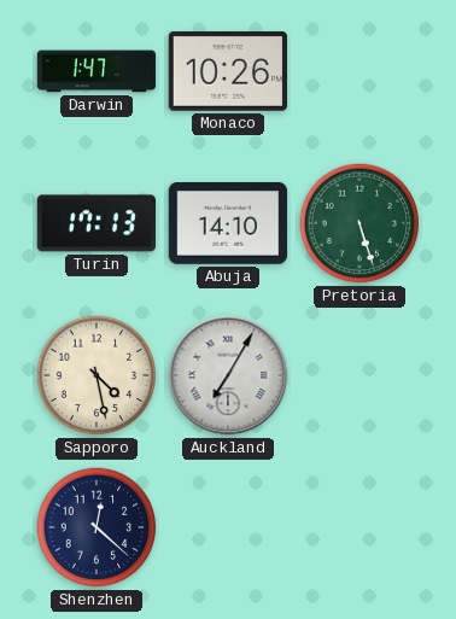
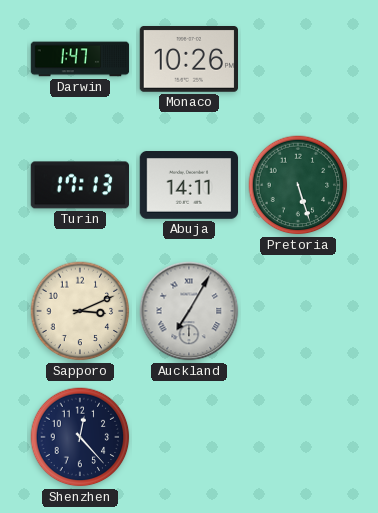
Abuja: 14:10 -> 14:11
Sapporo: 4:28 -> 3:11
Shenzhen: 12:22 -> 12:23
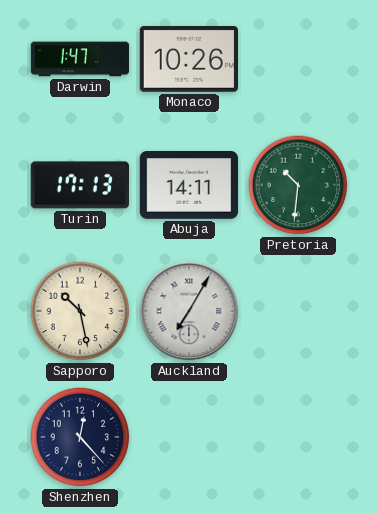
Pretoria: 5:27 -> 10:31
Sapporo: 3:11 -> 10:28
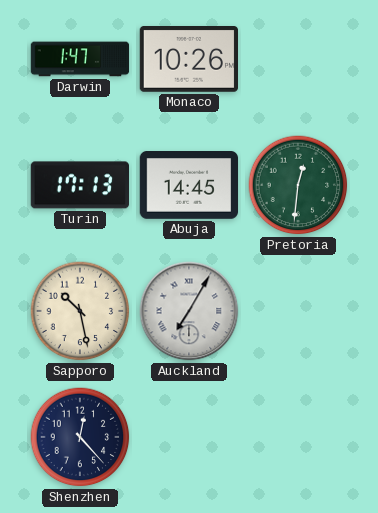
Abuja: 14:11 -> 14:45
Pretoria: 10:31 -> 12:31
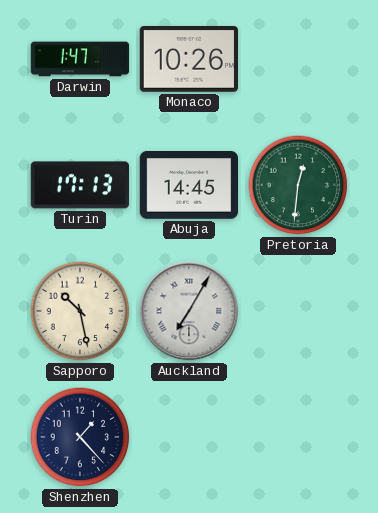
Shenzhen: 12:23 -> 1:23
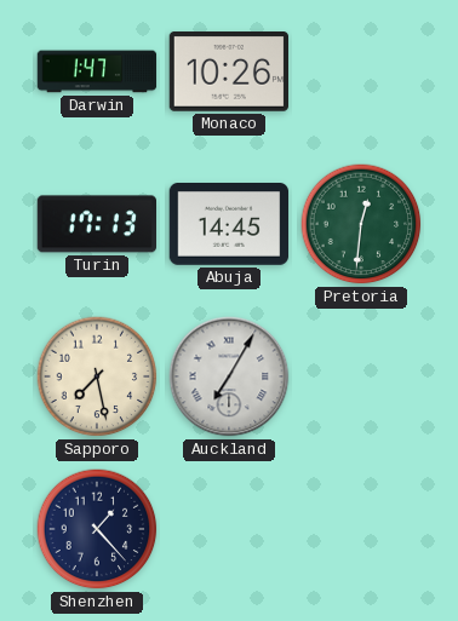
Sapporo: 10:28 -> 7:28
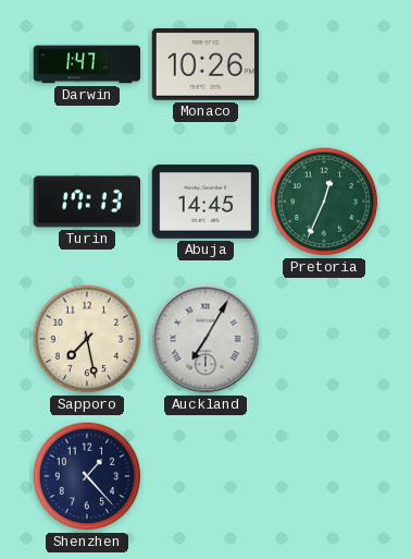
Pretoria: 12:31 -> 12:34
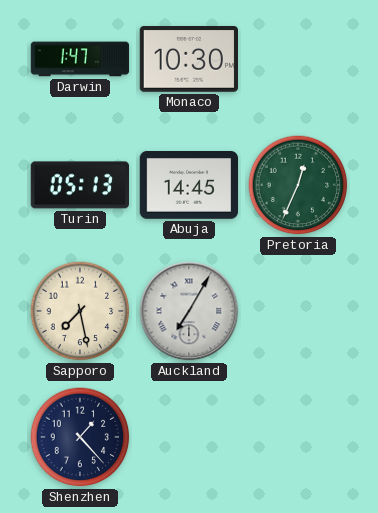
Monaco: 10:26 -> 10:30
Turin: 17:13 -> 05:13
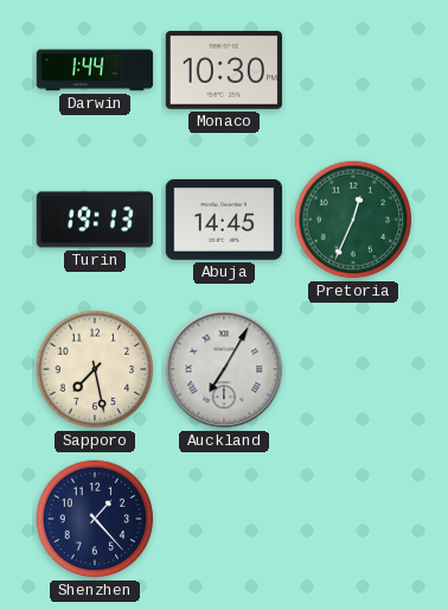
Darwin: 1:47 -> 1:44
Turin: 05:13 -> 19:13
